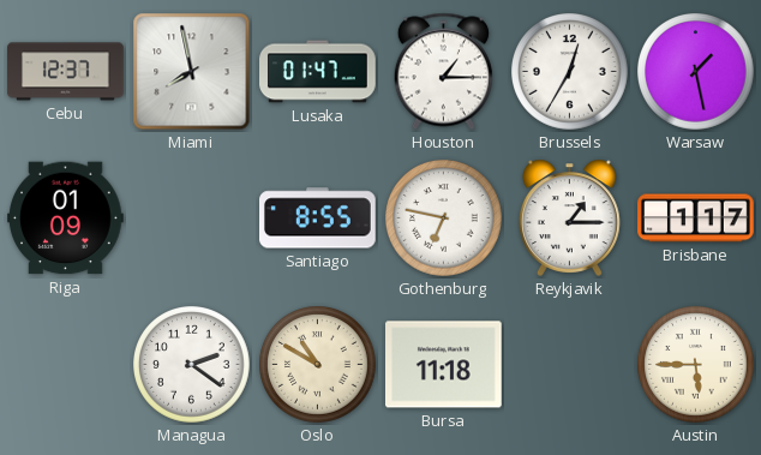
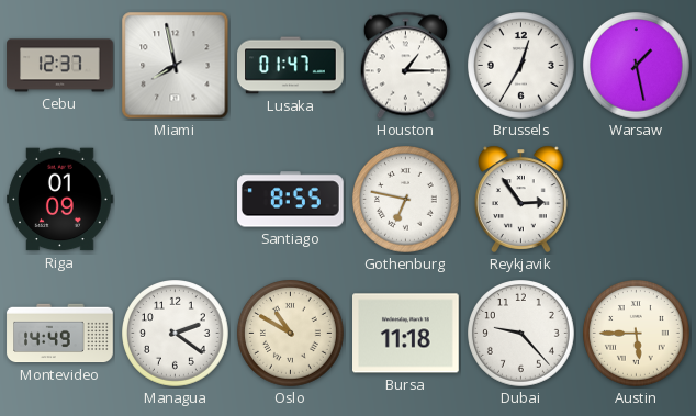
Reykjavik: 1:15 -> 2:54
Brisbane: 1:17 -> none
Montevideo: none -> 14:49
Dubai: none -> 9:23
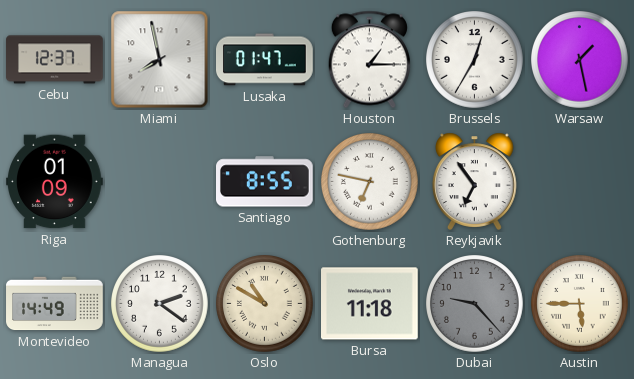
Reykjavik: 2:54 -> 6:54
Dubai dial: white -> grey
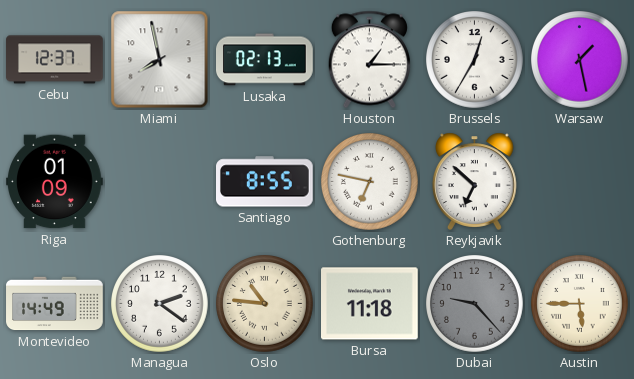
Lusaka: 01:47 -> 02:13
Reykjavik: 6:54 -> 6:52
Oslo: 10:50 -> 10:46
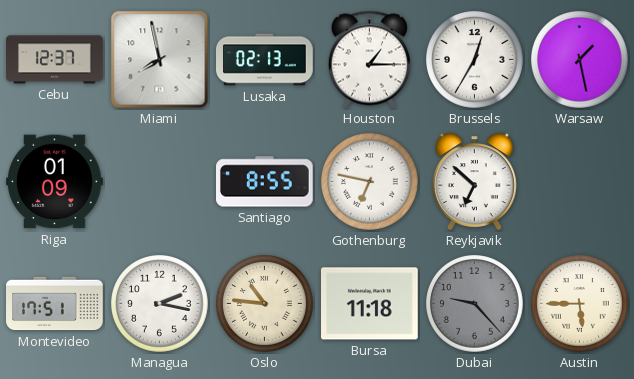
Montevideo: 14:49 -> 17:51
Managua: 2:21 -> 2:17
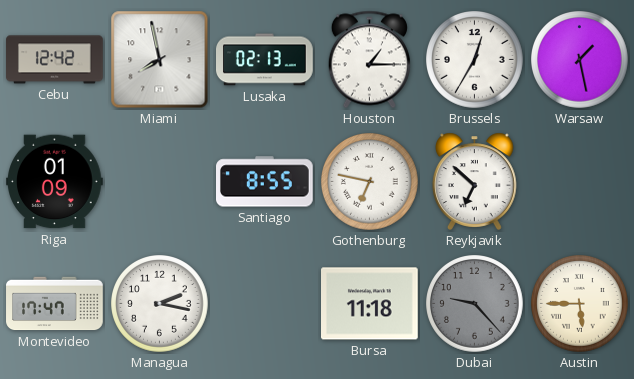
Cebu: 12:37 -> 12:42
Montevideo: 17:51 -> 17:47
Oslo: 10:46 -> none
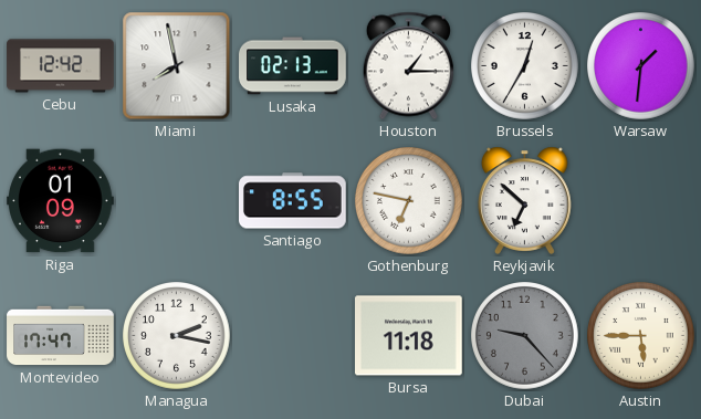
Warsaw: 1:28 -> 1:31
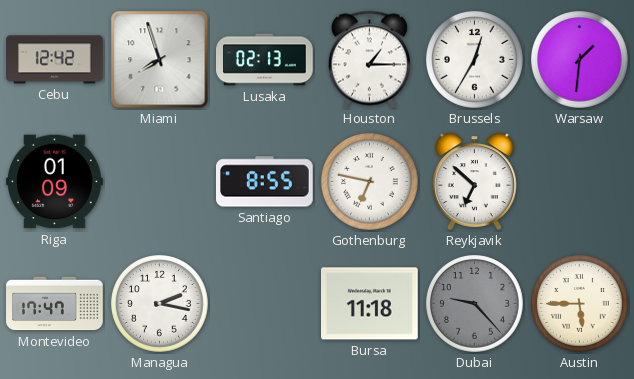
Miami: 7:58 -> 7:57
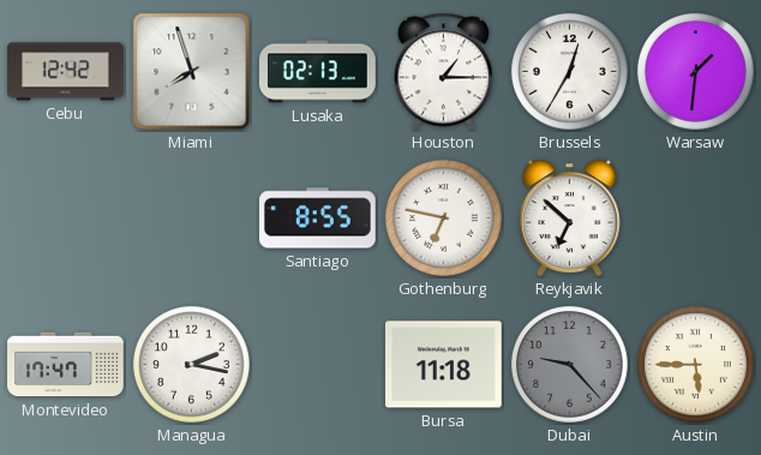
Riga: 01:09 -> none
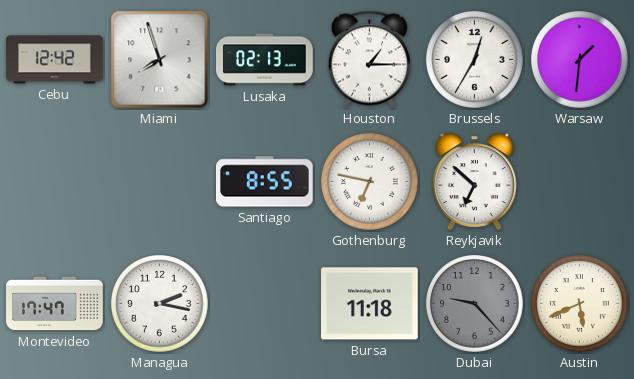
Austin: 5:45 -> 5:41
